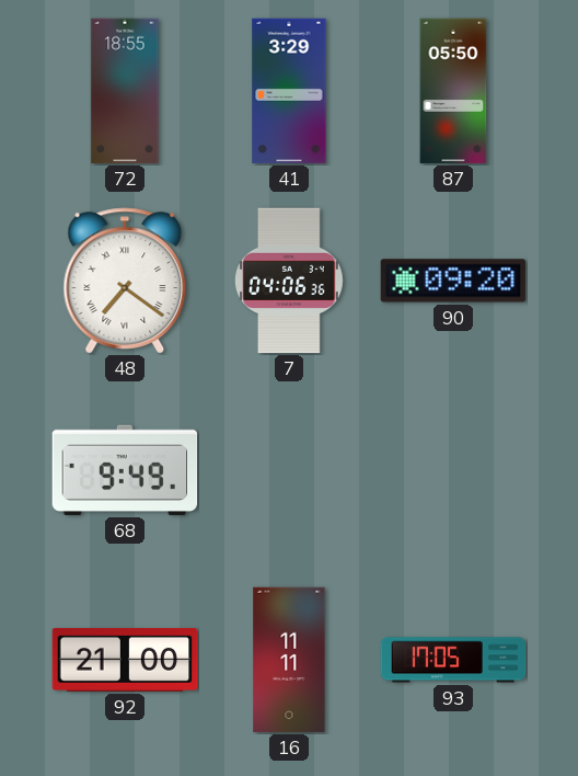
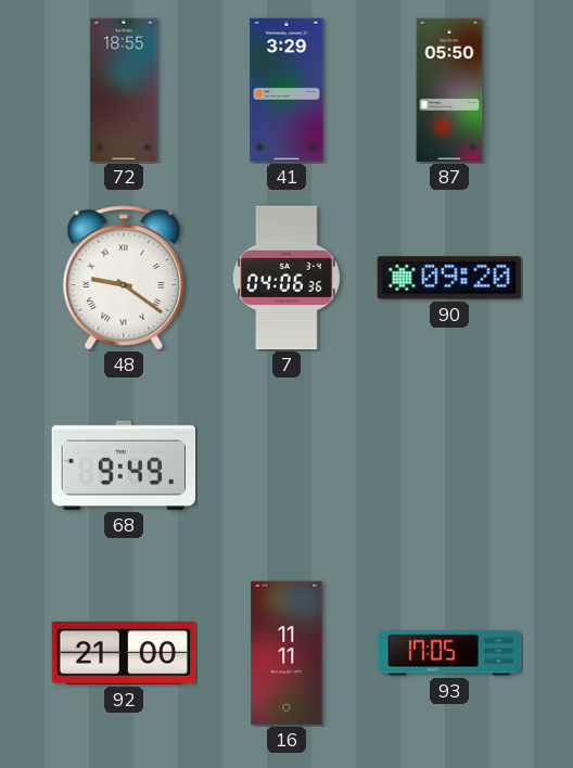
48: 7:21 -> 9:21
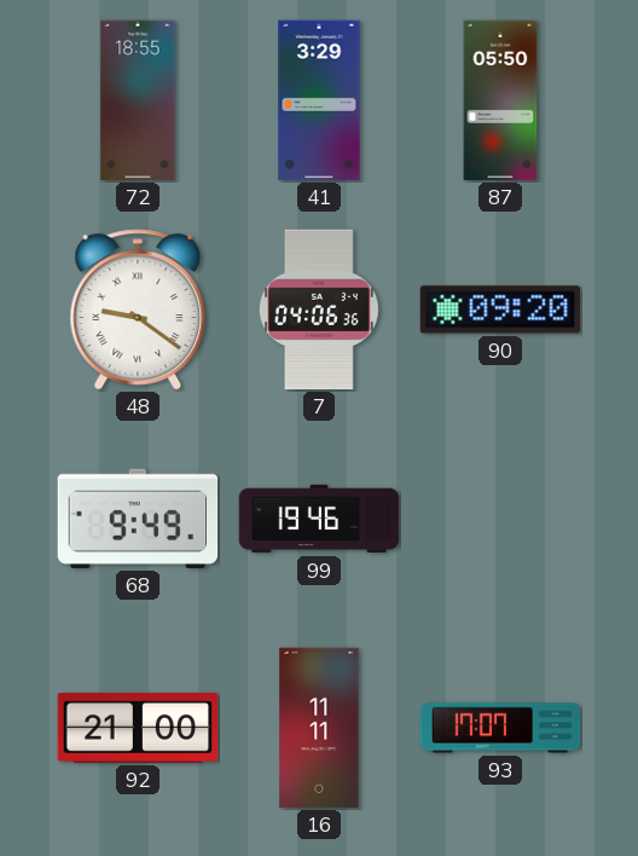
99: none -> 19:46
93: 17:05 -> 17:07
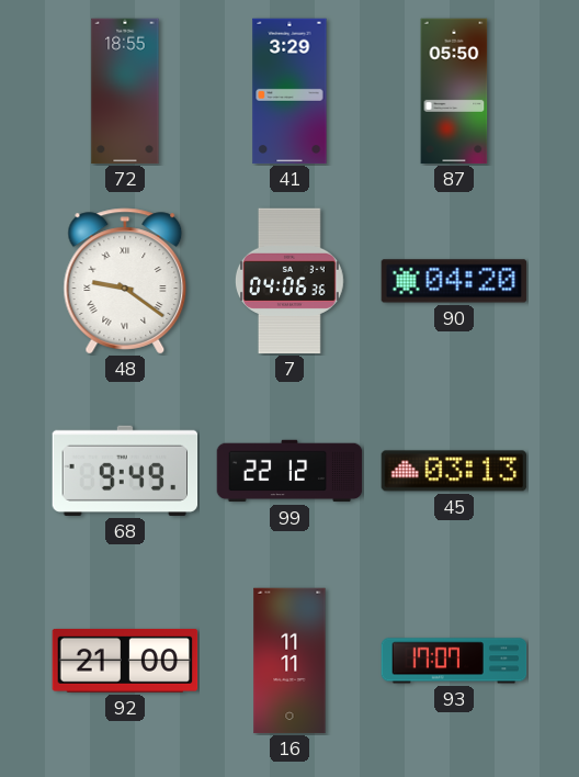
90: 09:20 -> 04:20
99: 19:46 -> 22:12
45: none -> 03:13
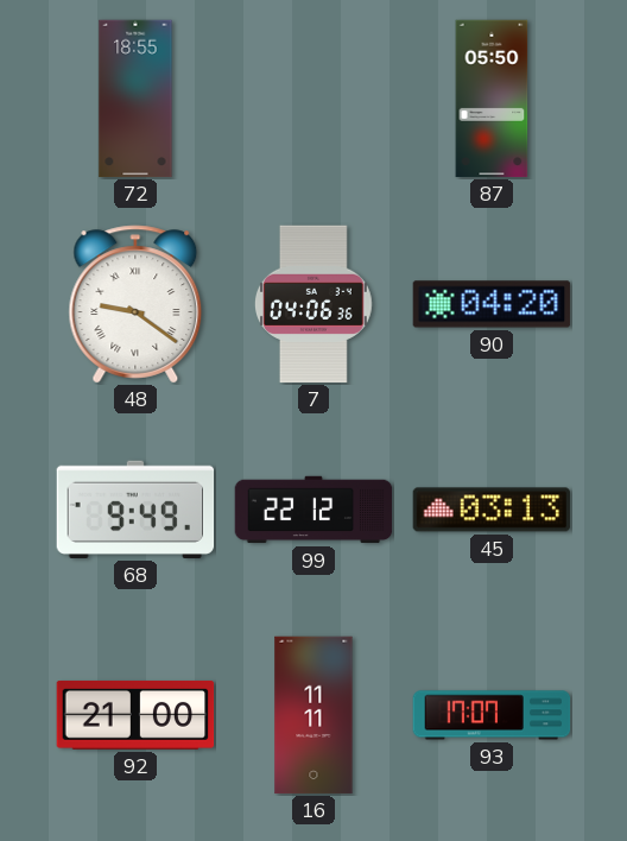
41: 3:29 -> none
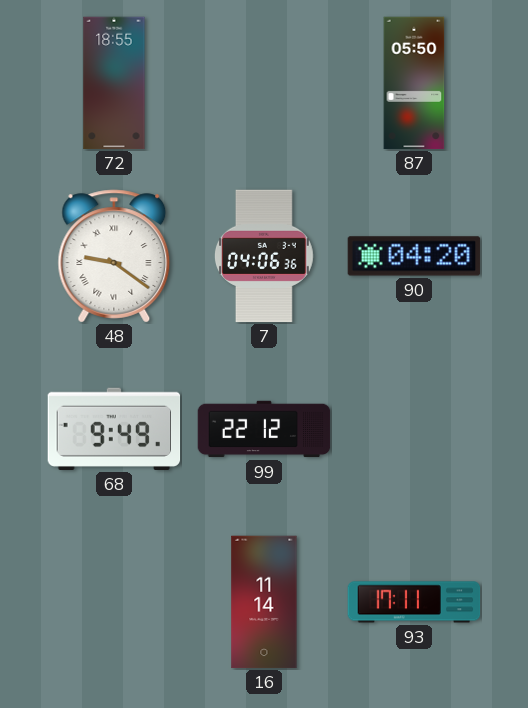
45: 03:13 -> none
92: 21:00 -> none
16: 11:11 -> 11:14
93: 17:07 -> 17:11
